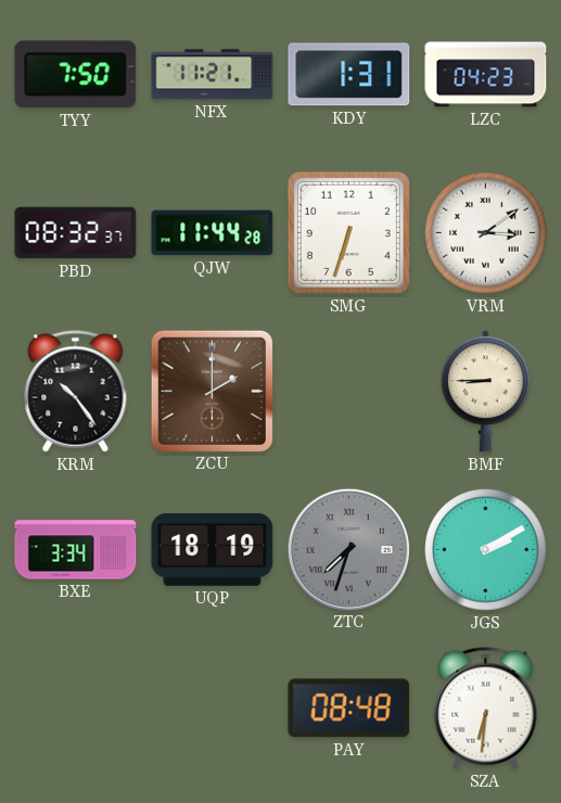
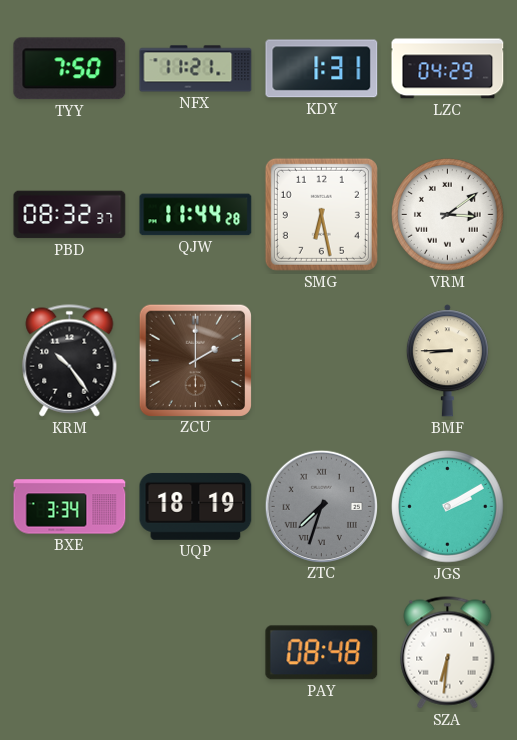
LZC: 04:23 -> 04:29
SMG: 6:33 -> 6:28
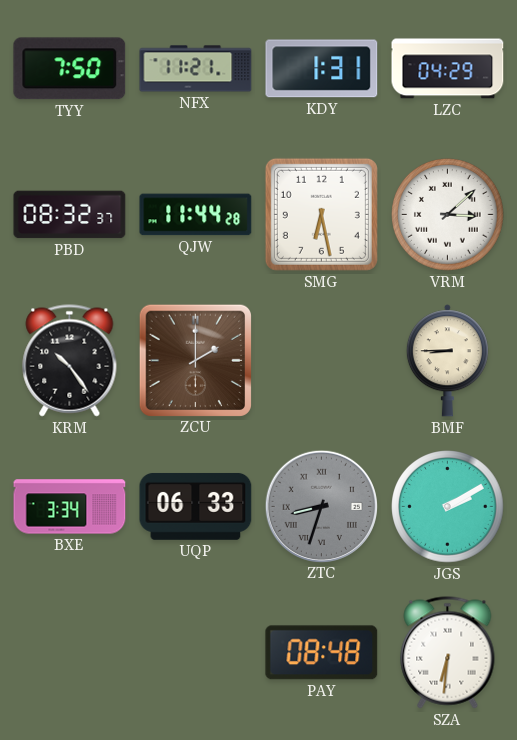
VRM: 3:09 -> 3:08
UQP: 18:19 -> 06:33
ZTC: 7:33 -> 8:33
